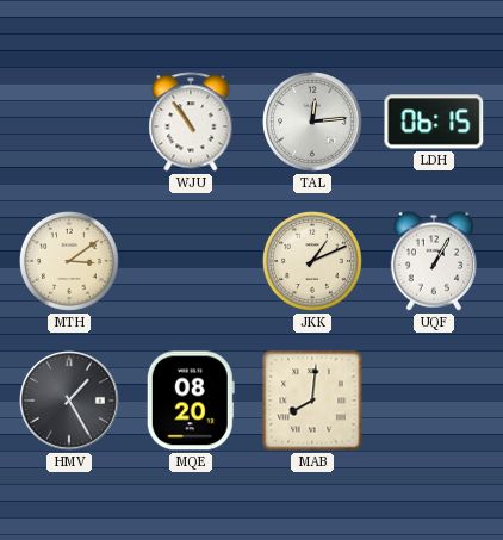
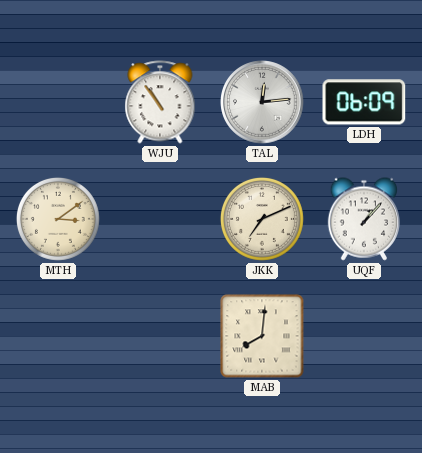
LDH: 06:15 -> 06:09
JKK: 1:11 -> 7:11
UQF: 1:05 -> 1:07
HMV: 1:25 -> none
MQE: 08:20 -> none
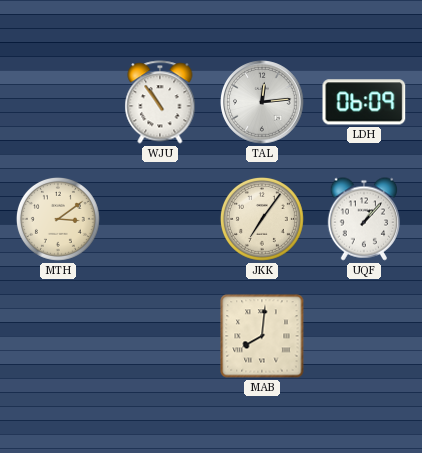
JKK: 7:11 -> 7:06
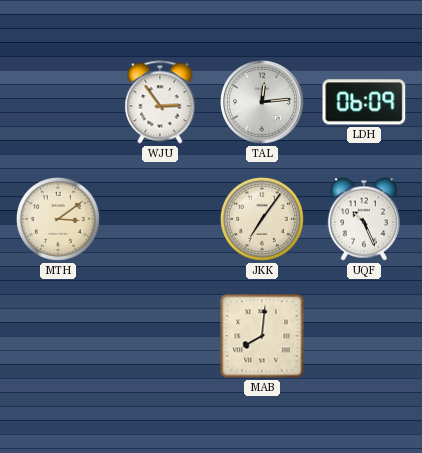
WJU: 10:54 -> 2:54
UQF: 1:07 -> 10:26
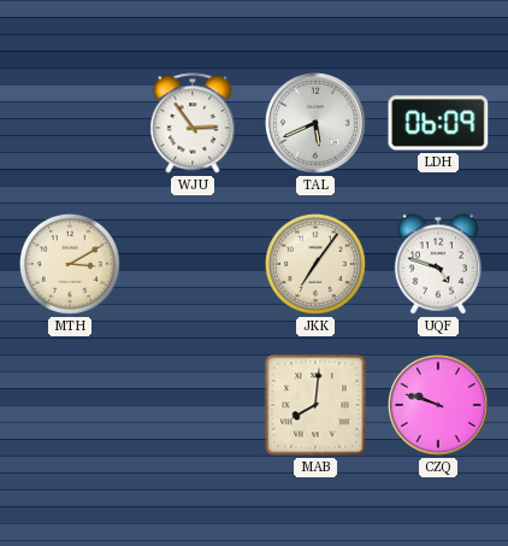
TAL: 12:14 -> 5:41
MTH: 3:09 -> 3:10
UQF: 10:26 -> 4:48
CZQ: none -> 9:48
